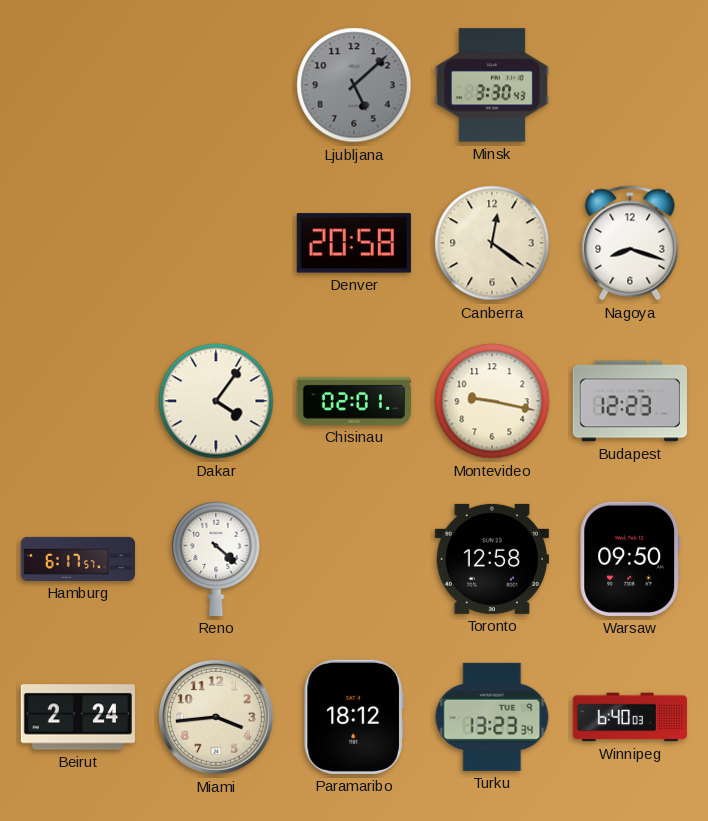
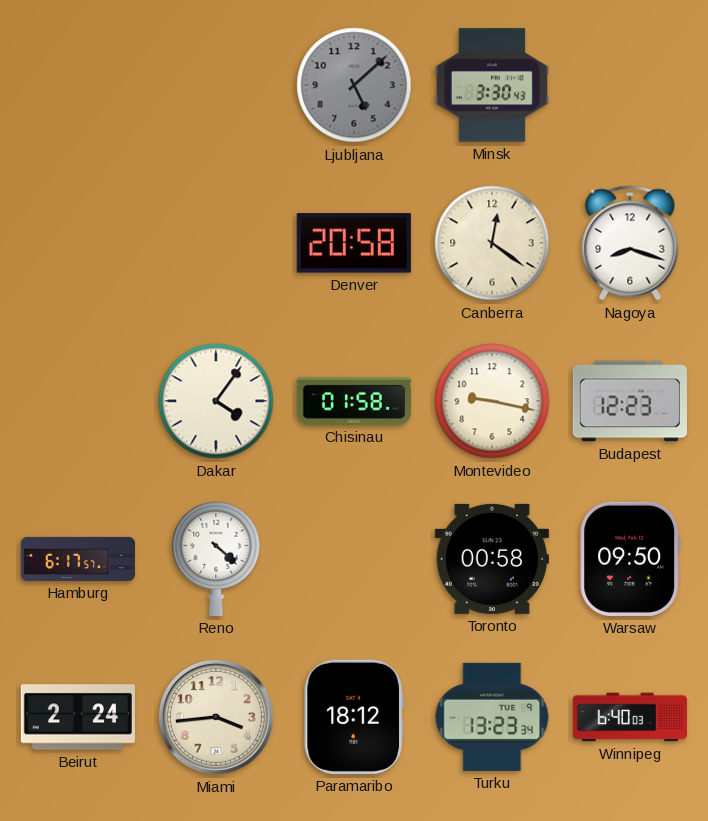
Chisinau: 02:01 -> 01:58
Toronto: 12:58 -> 00:58
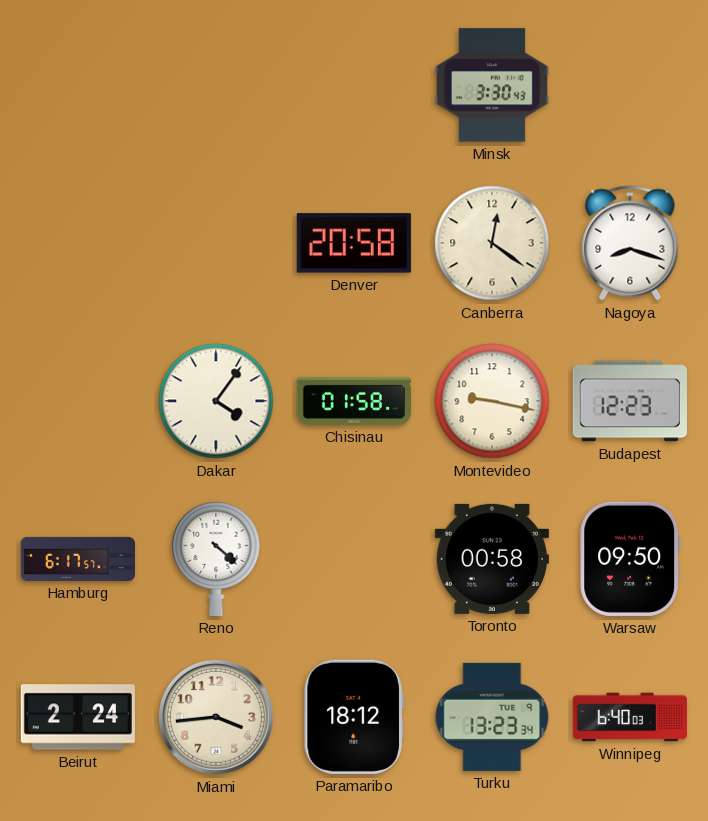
Ljubljana: 5:08 -> none
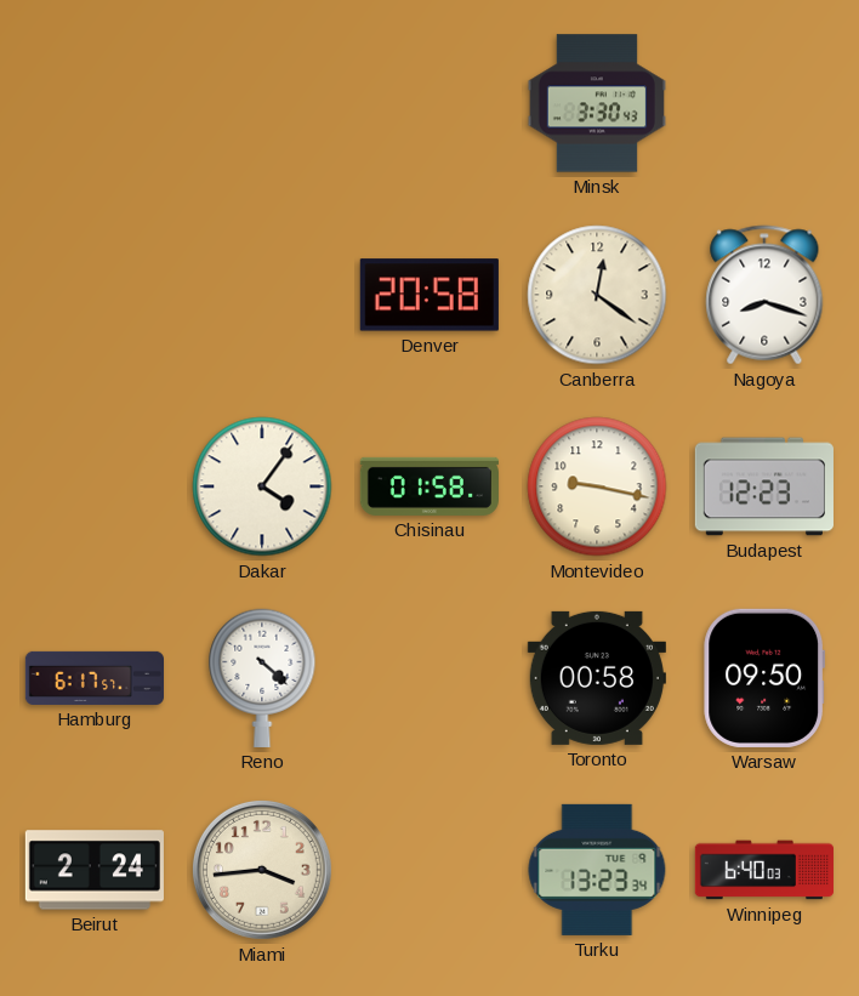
Paramaribo: 18:12 -> none
